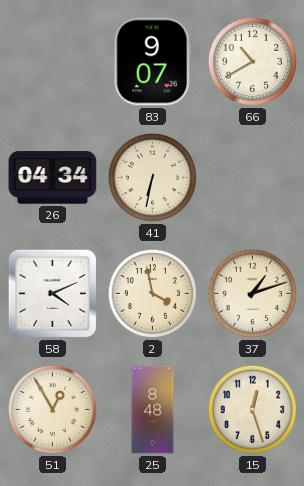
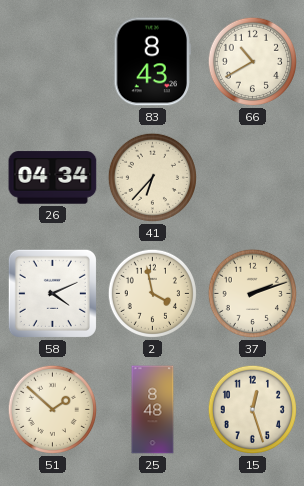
83: 9:07 -> 8:43
41: 6:32 -> 6:37
37: 1:12 -> 2:12
51: 12:55 -> 1:52
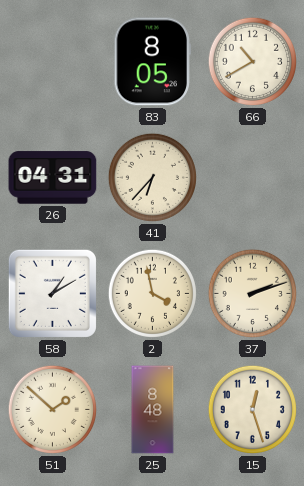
83: 8:43 -> 8:05
26: 04:34 -> 04:31
58: 4:11 -> 1:10
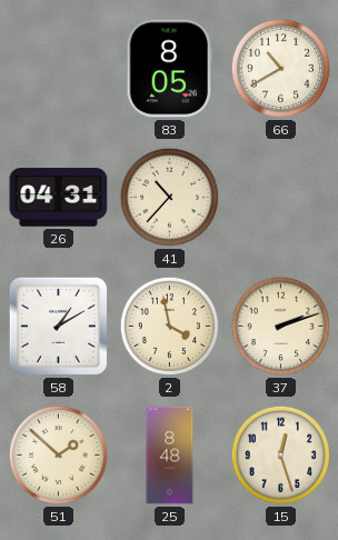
41: 6:37 -> 10:37
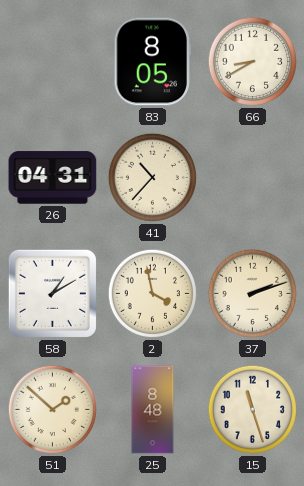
66: 10:40 -> 8:40
15: 12:27 -> 11:27
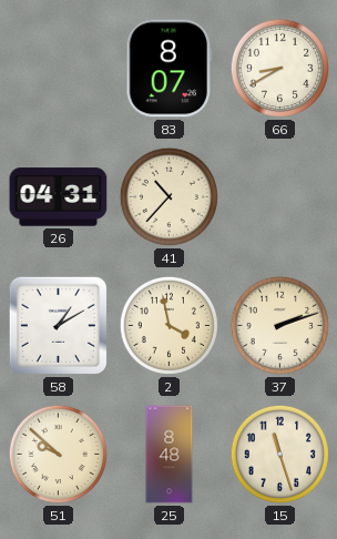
83: 8:05 -> 8:07
51: 1:52 -> 9:52
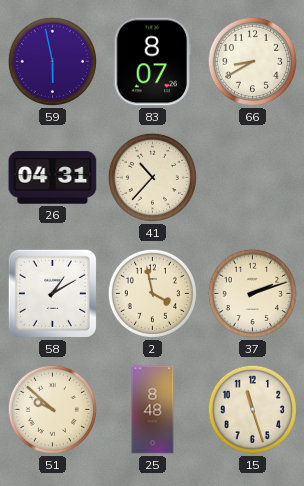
59: none -> 5:58
